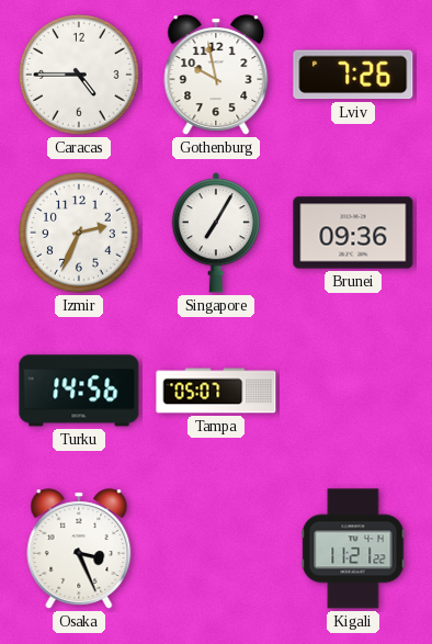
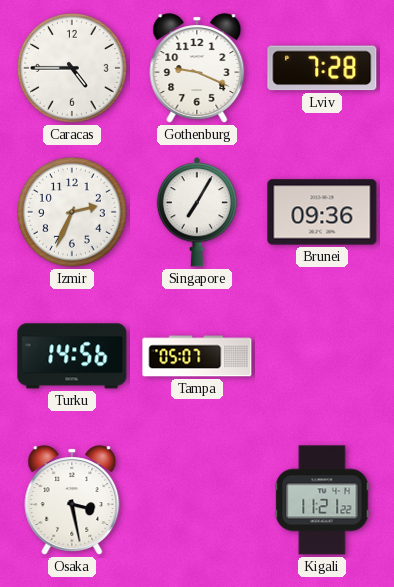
Gothenburg: 9:58 -> 9:19
Lviv: 7:26 -> 7:28
Osaka: 3:26 -> 3:28
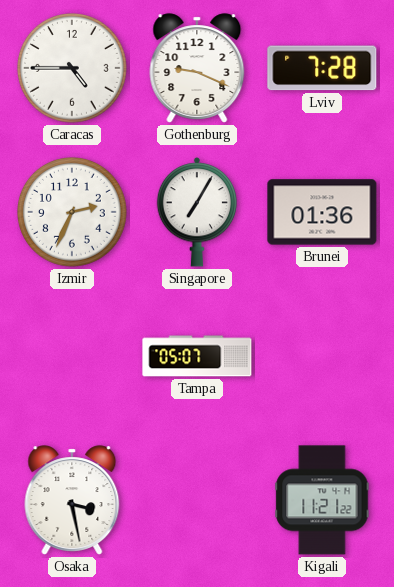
Brunei: 09:36 -> 01:36
Turku: 14:56 -> none
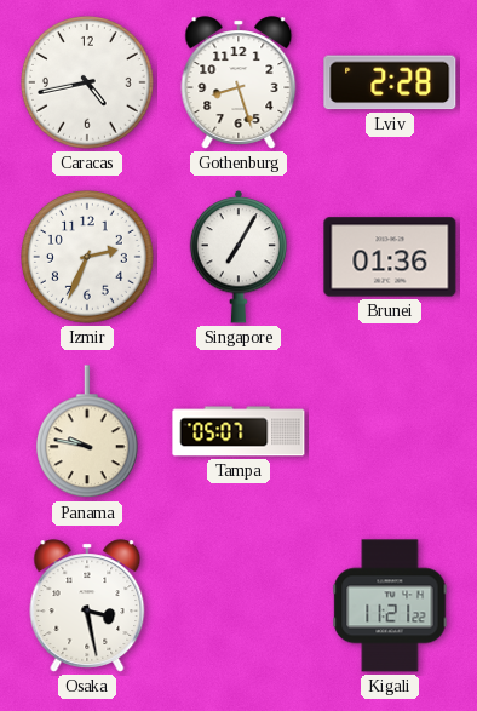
Caracas: 4:45 -> 4:43
Gothenburg: 9:19 -> 8:27
Lviv: 7:28 -> 2:28
Panama: none -> 9:47
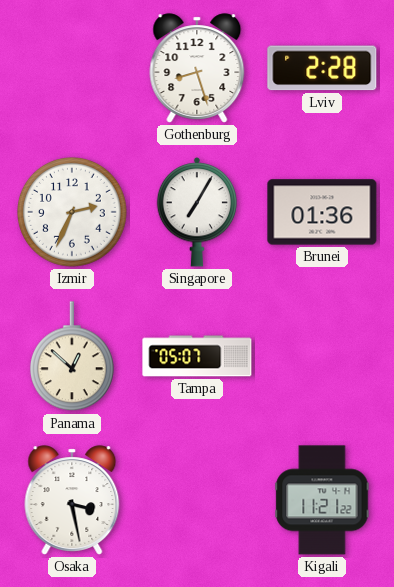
Caracas: 4:43 -> none
Panama: 9:47 -> 12:52
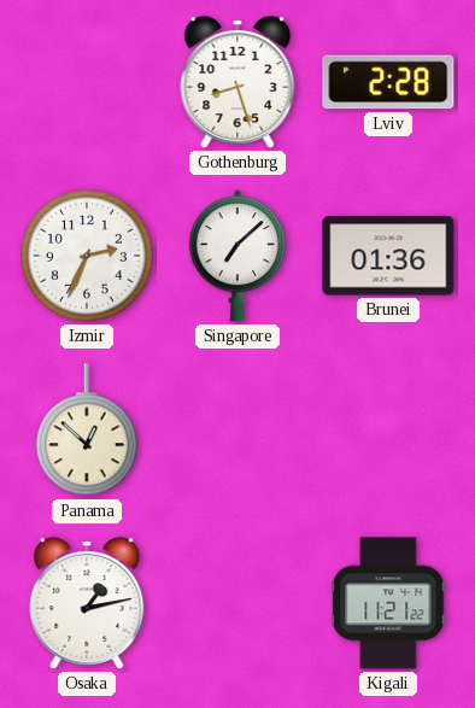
Singapore: 7:05 -> 7:08
Tampa: 05:07 -> none
Osaka: 3:28 -> 1:13
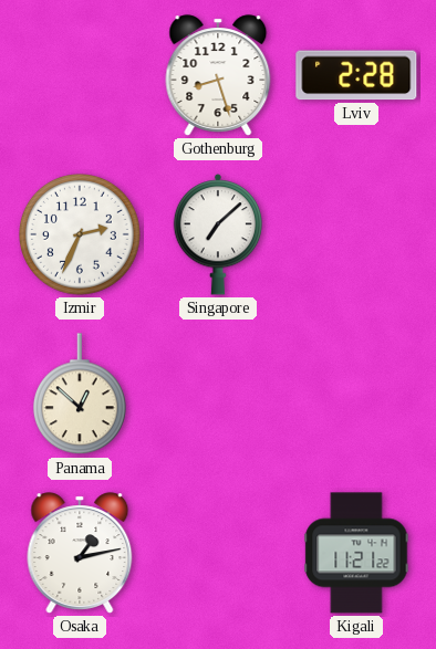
Brunei: 01:36 -> none
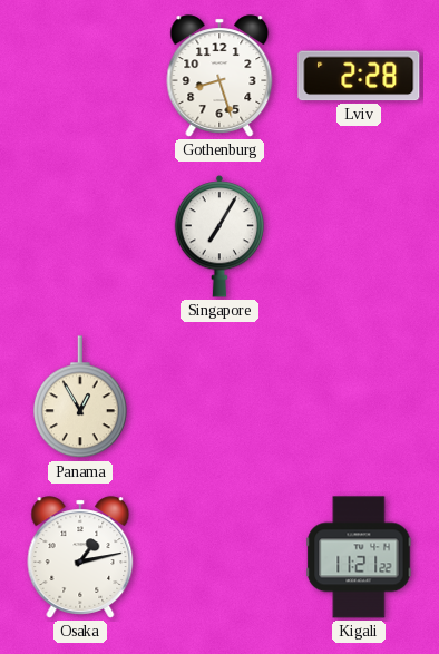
Izmir: 2:34 -> none
Singapore: 7:08 -> 7:05
Panama: 12:52 -> 12:55
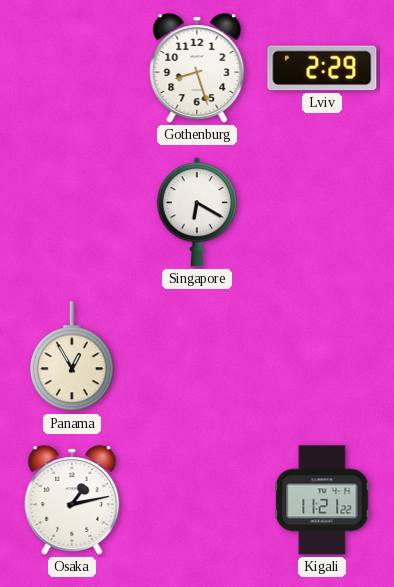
Lviv: 2:28 -> 2:29
Singapore: 7:05 -> 6:20
